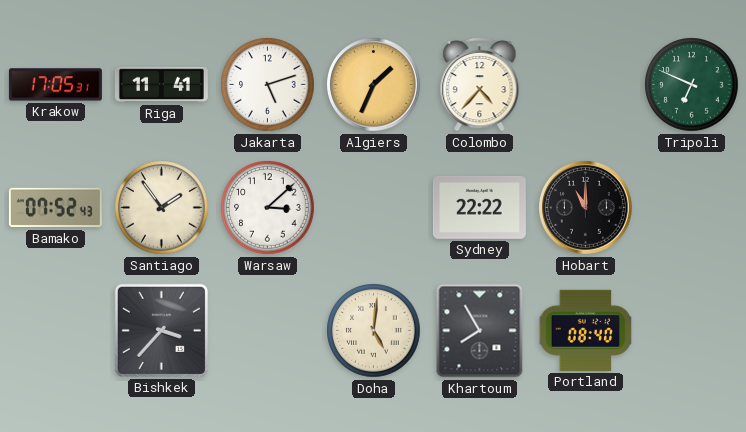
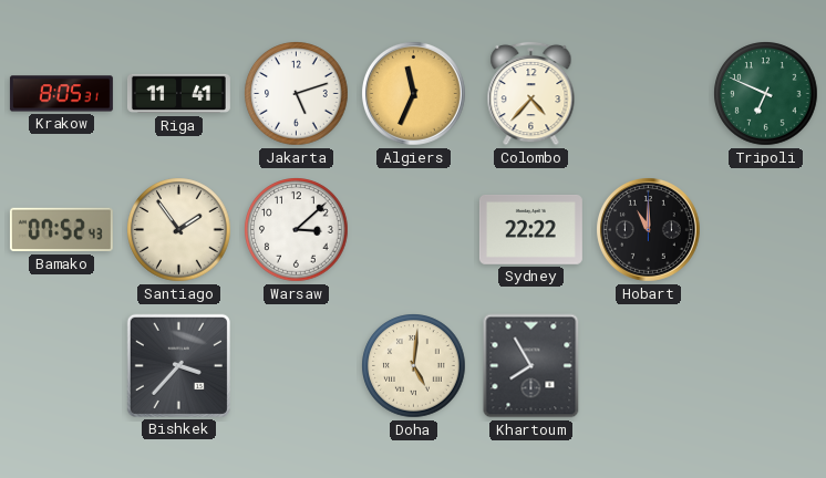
Krakow: 17:05 -> 8:05
Algiers: 1:34 -> 11:34
Portland: 08:40 -> none
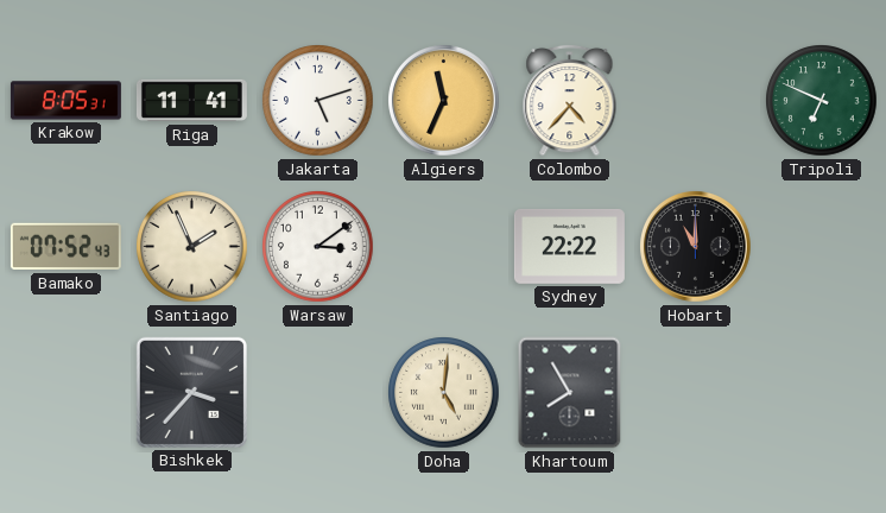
Santiago: 1:54 -> 1:56
Warsaw: 3:08 -> 3:09
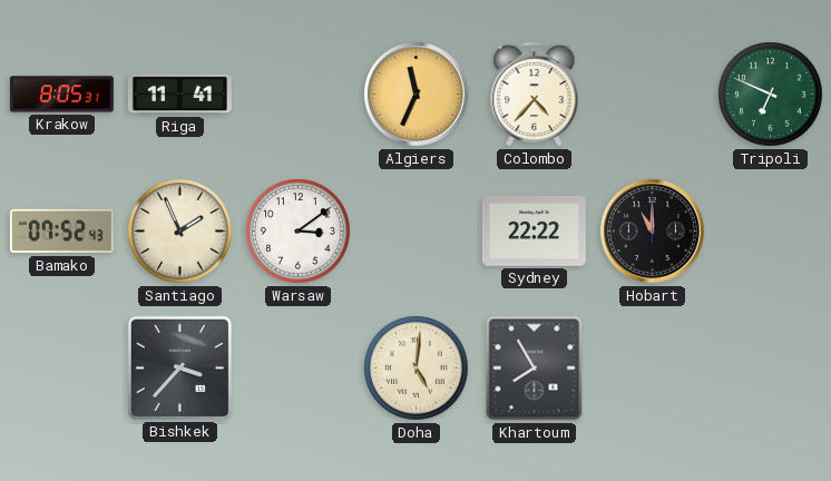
Jakarta: 5:12 -> none
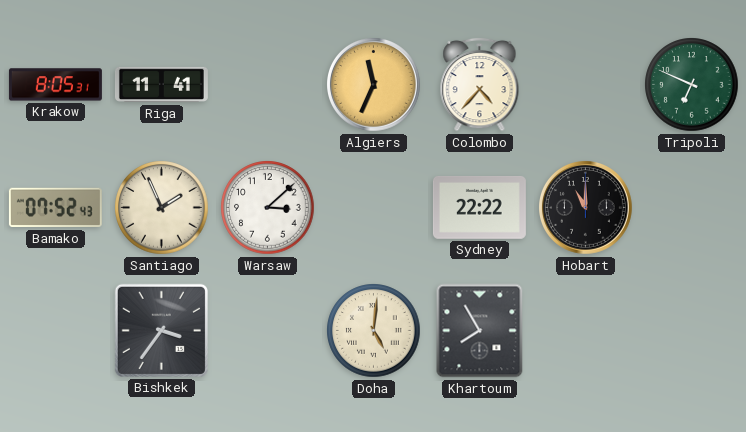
Warsaw: 3:09 -> 3:08
Bishkek: 3:37 -> 3:36
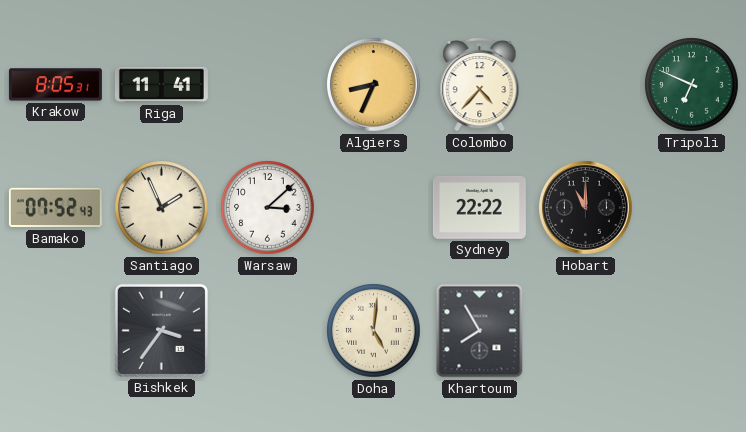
Algiers: 11:34 -> 8:34
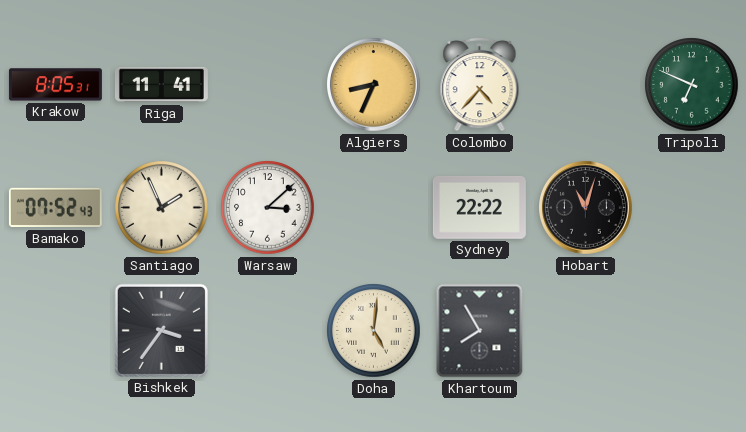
Hobart: 11:00 -> 11:03
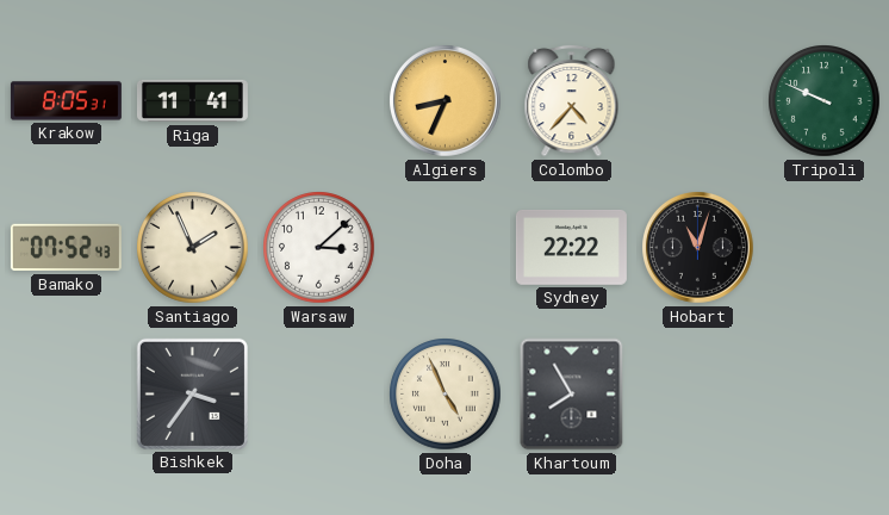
Tripoli: 6:49 -> 9:49
Doha: 5:01 -> 4:56
